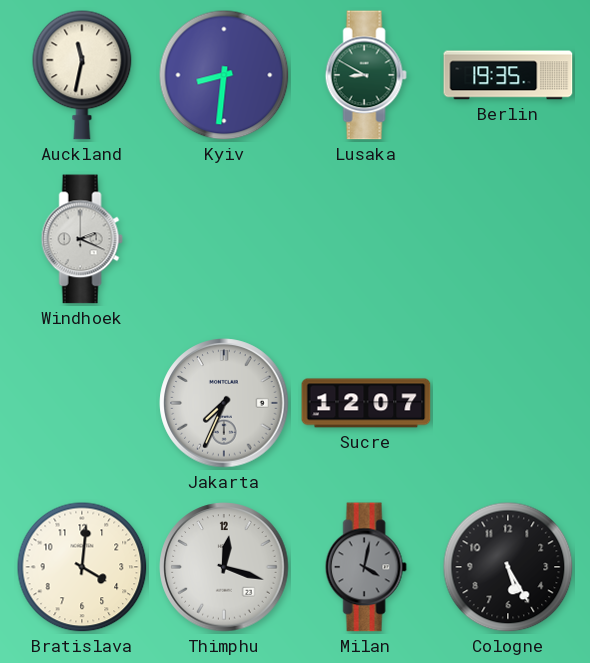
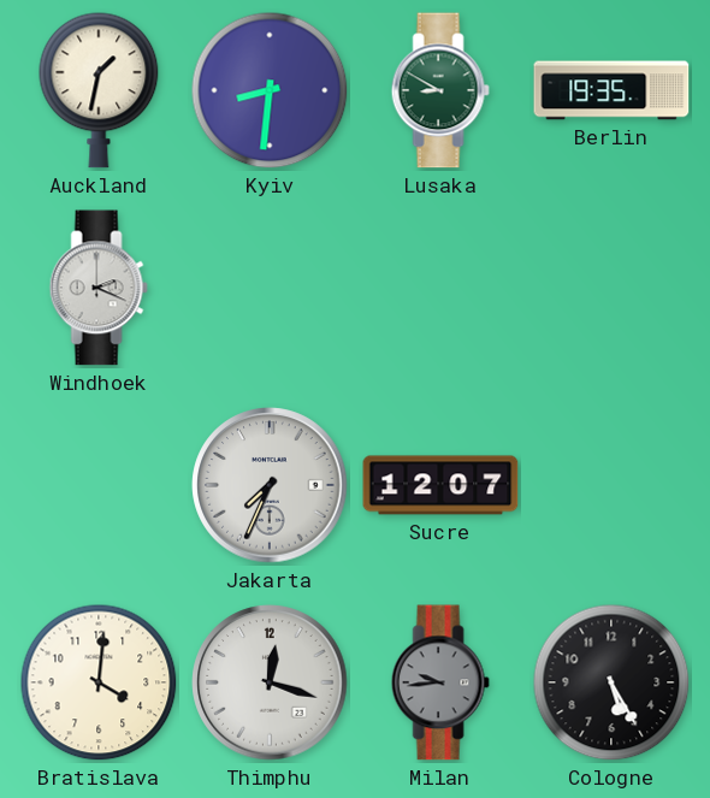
Auckland: 11:32 -> 1:32
Milan: 4:02 -> 9:44
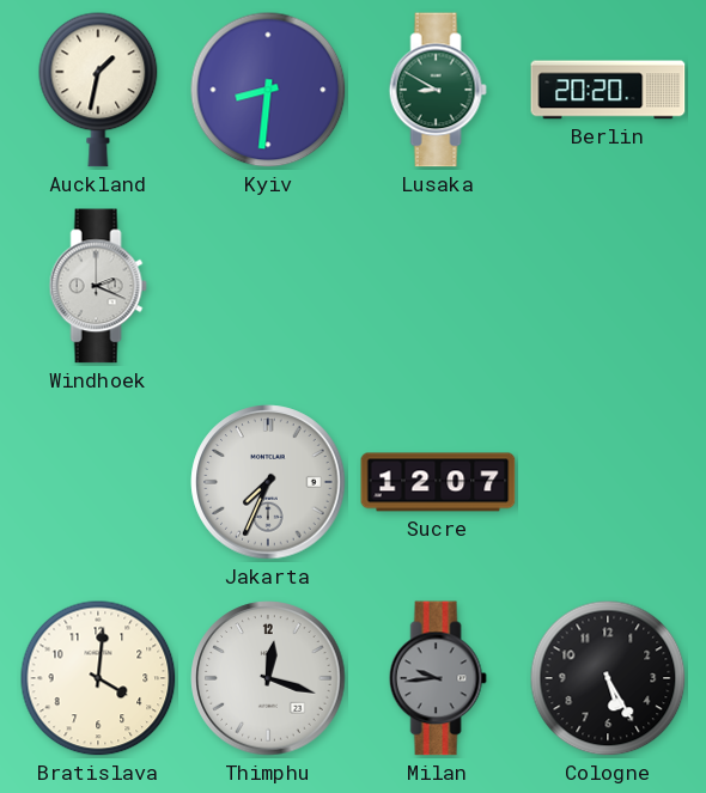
Berlin: 19:35 -> 20:20
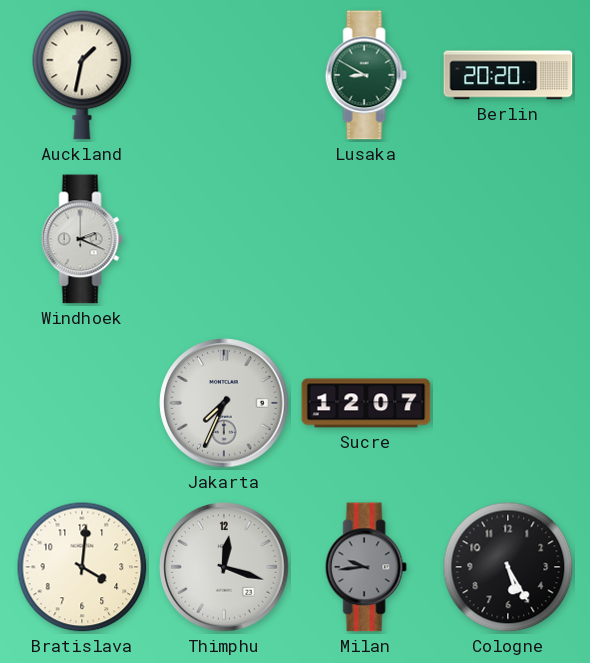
Kyiv: 8:31 -> none
